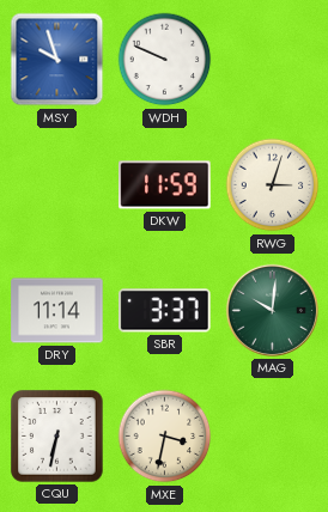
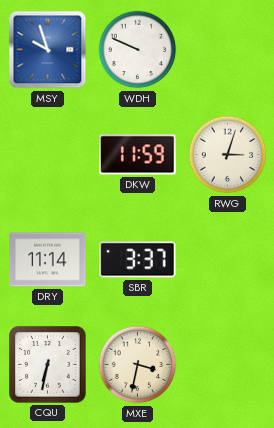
MAG: 10:01 -> none
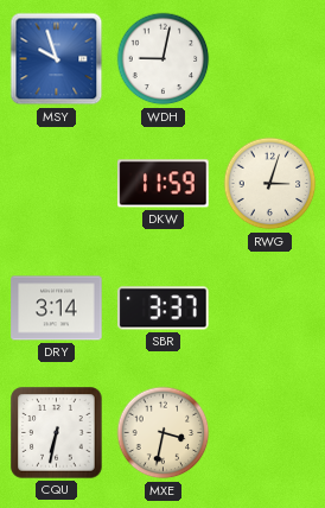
WDH: 9:49 -> 9:02
DRY: 11:14 -> 3:14
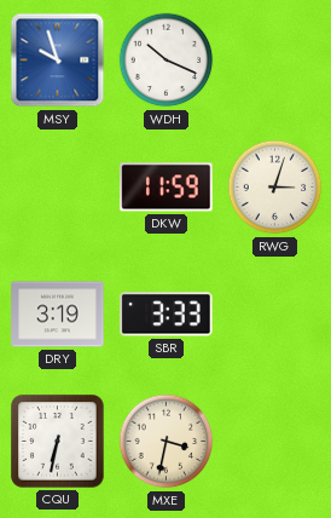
WDH: 9:02 -> 10:19
DRY: 3:14 -> 3:19
SBR: 3:37 -> 3:33
